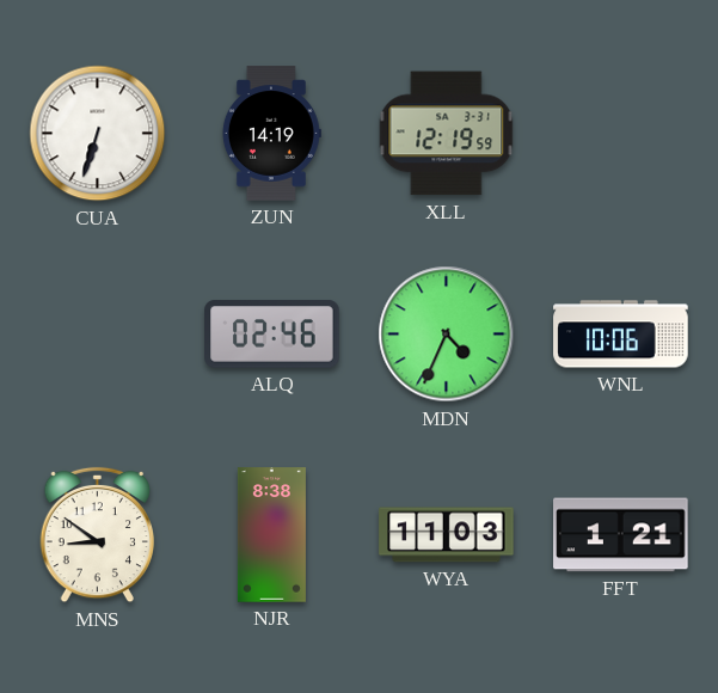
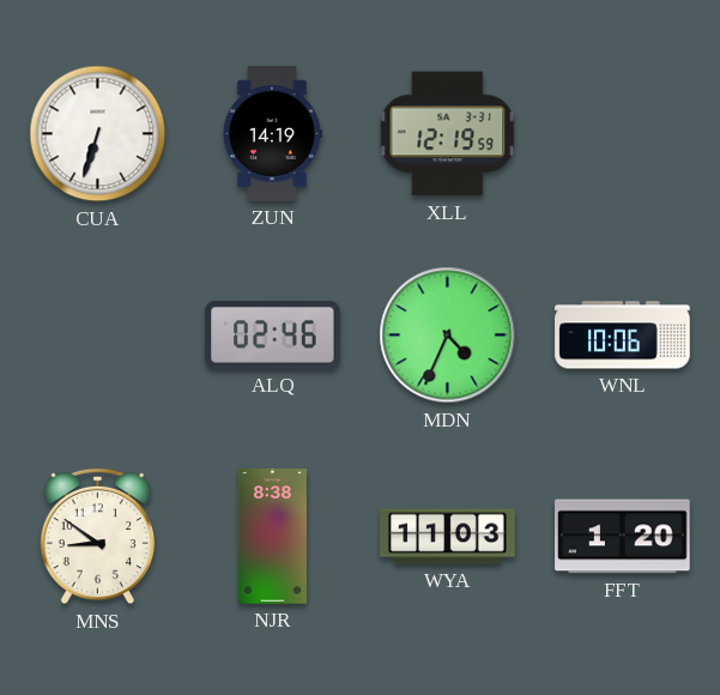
FFT: 1:21 -> 1:20
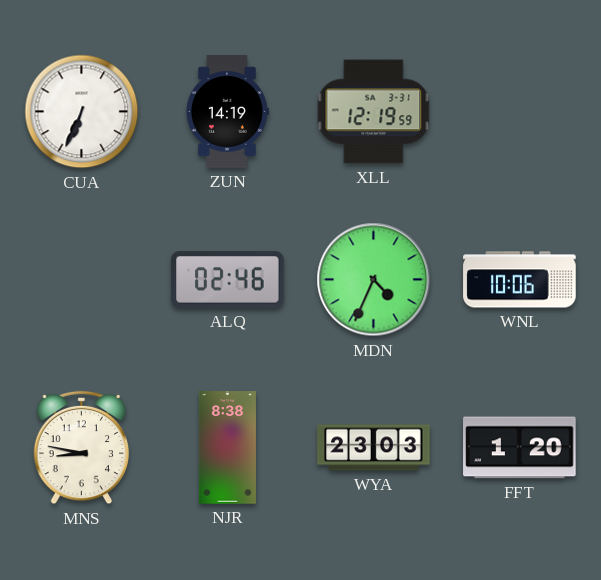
CUA: 6:33 -> 6:34
MNS: 8:51 -> 8:47
WYA: 11:03 -> 23:03
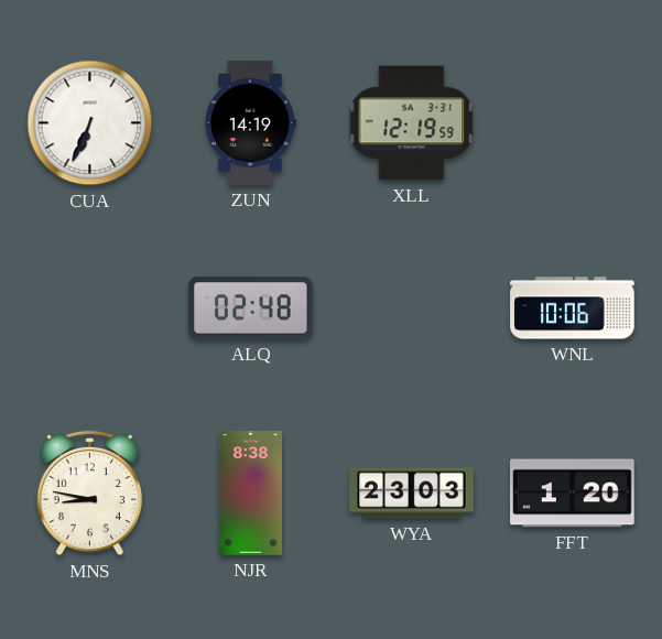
ALQ: 02:46 -> 02:48
MDN: 4:34 -> none
